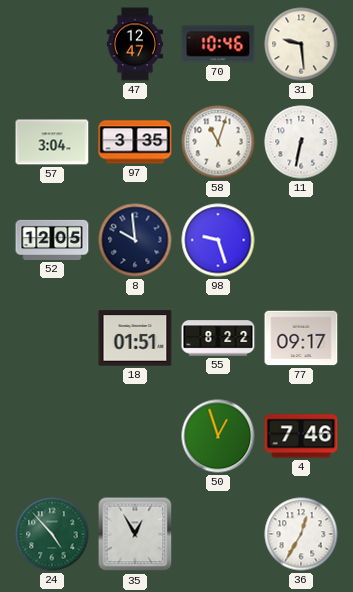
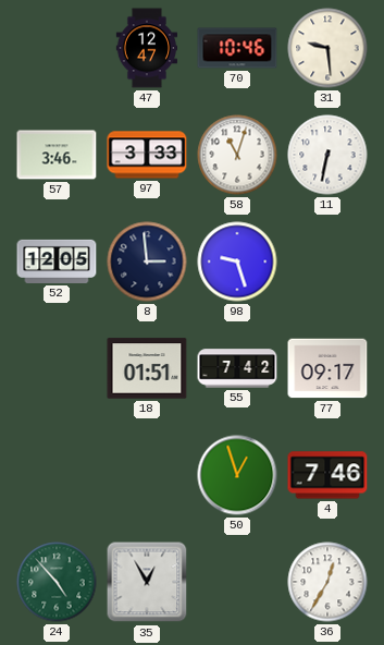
57: 3:04 -> 3:46
97: 3:35 -> 3:33
8: 9:59 -> 2:59
55: 8:22 -> 7:42
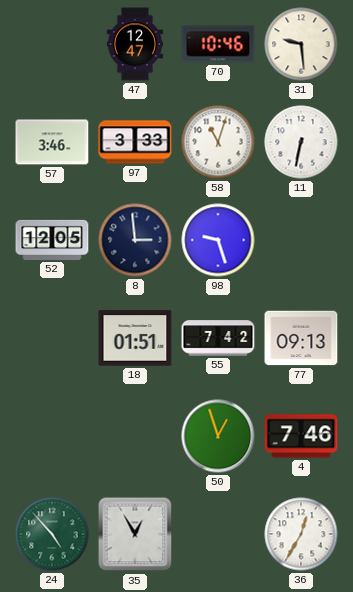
77: 09:17 -> 09:13
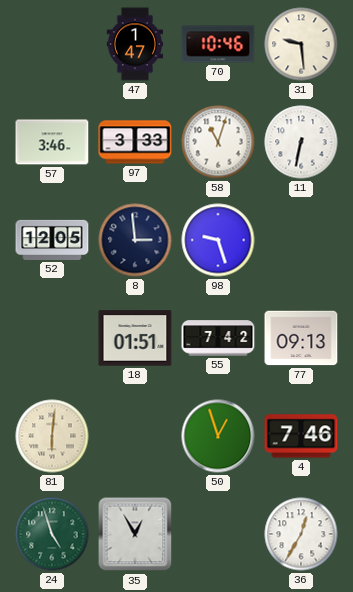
47: 12:47 -> 1:47
81: none -> 6:01
24: 4:53 -> 4:57
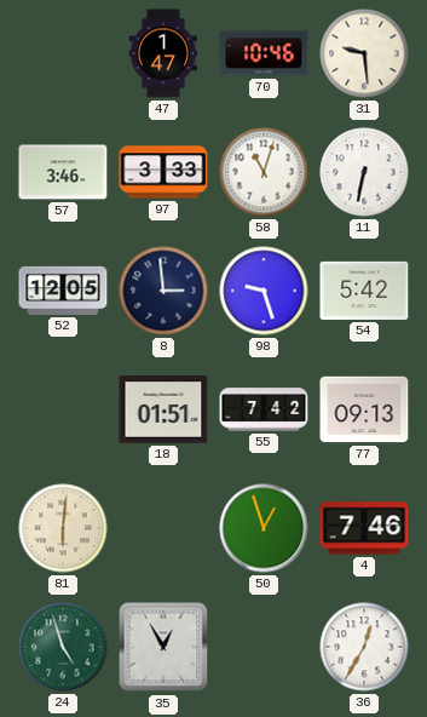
54: none -> 5:42
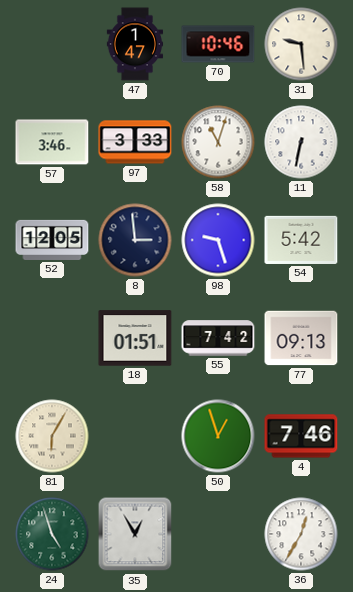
81: 6:01 -> 6:05
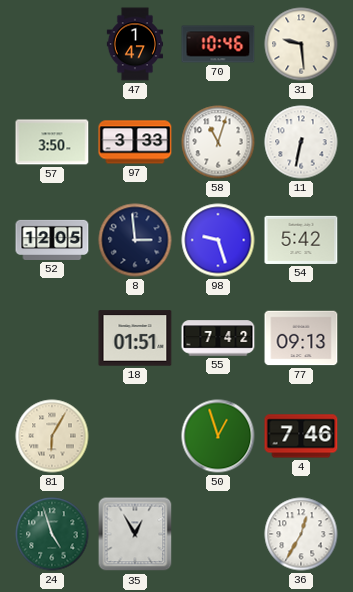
57: 3:46 -> 3:50
